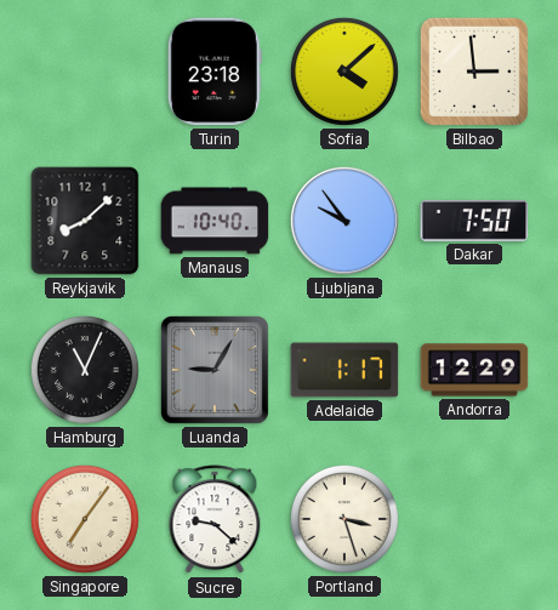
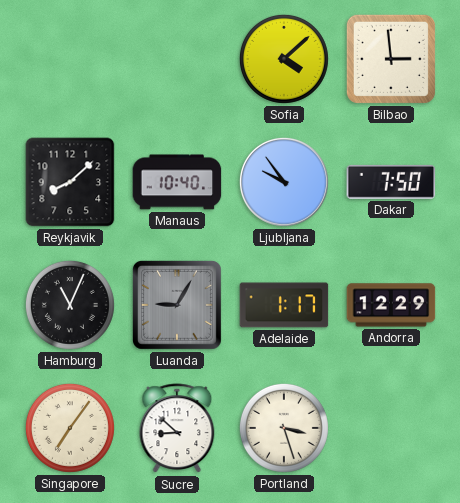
Turin: 23:18 -> none
Sucre: 9:22 -> 8:52
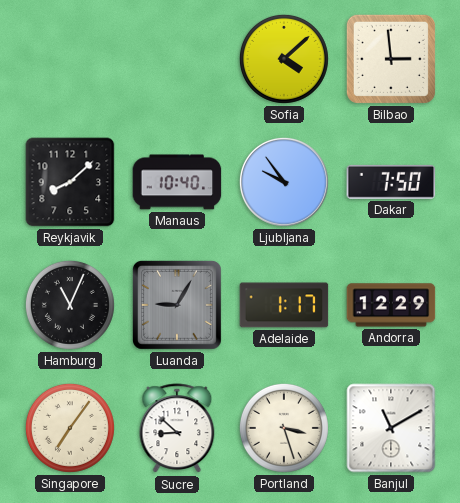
Banjul: none -> 11:10
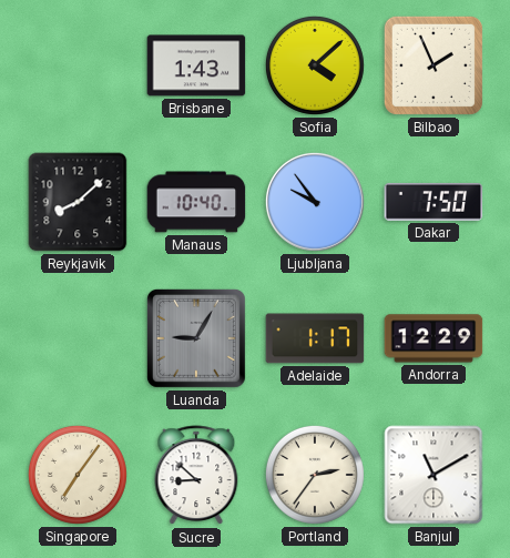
Brisbane: none -> 1:43
Bilbao: 2:59 -> 1:56
Hamburg: 11:04 -> none
Portland: 3:27 -> 2:36
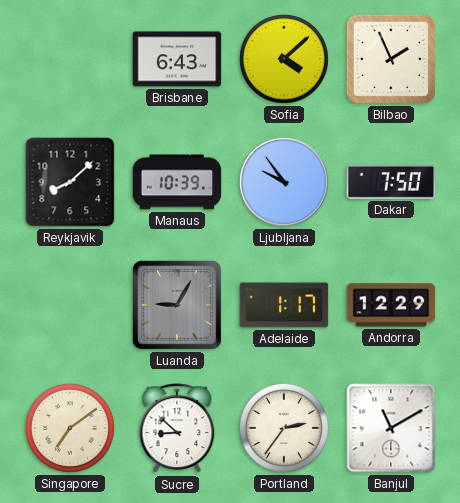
Brisbane: 1:43 -> 6:43
Manaus: 10:40 -> 10:39
Singapore: 7:06 -> 7:09
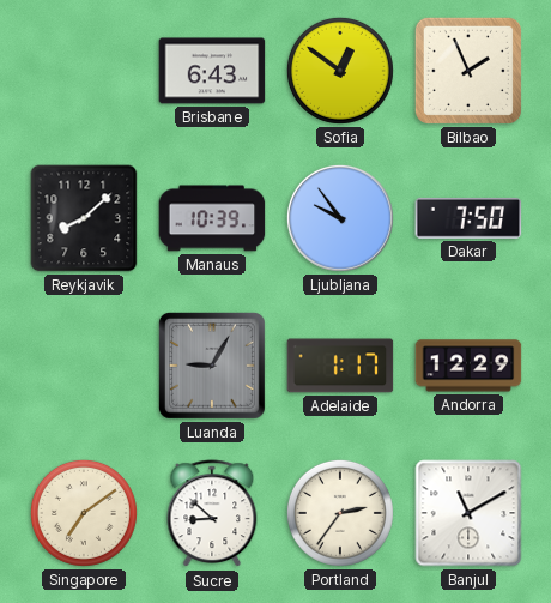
Sofia: 4:08 -> 12:51
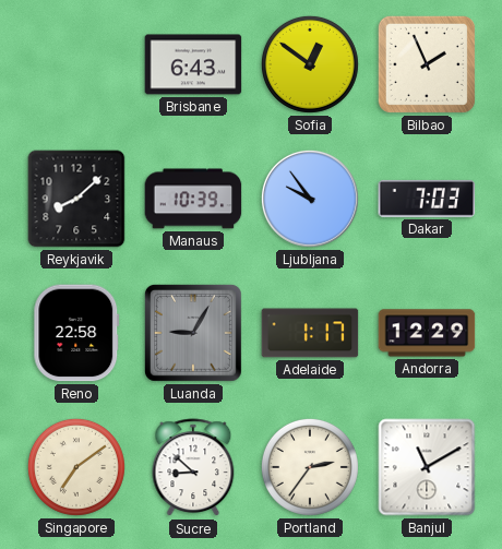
Dakar: 7:50 -> 7:03
Reno: none -> 22:58
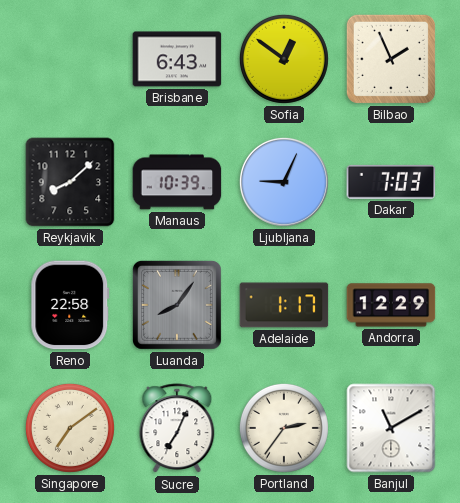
Ljubljana: 9:54 -> 9:04
Luanda: 9:05 -> 8:06
Sucre: 8:52 -> 7:04
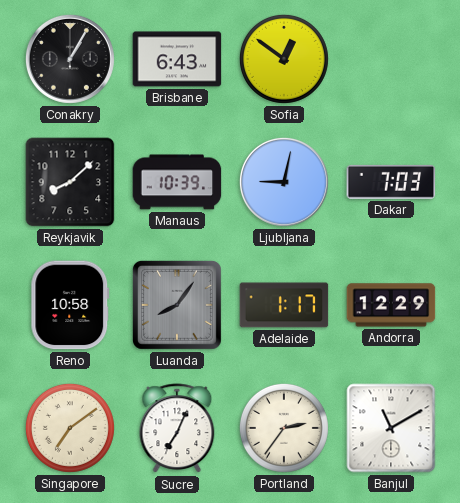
Conakry: none -> 1:05
Bilbao: 1:56 -> none
Ljubljana: 9:04 -> 9:02
Reno: 22:58 -> 10:58
